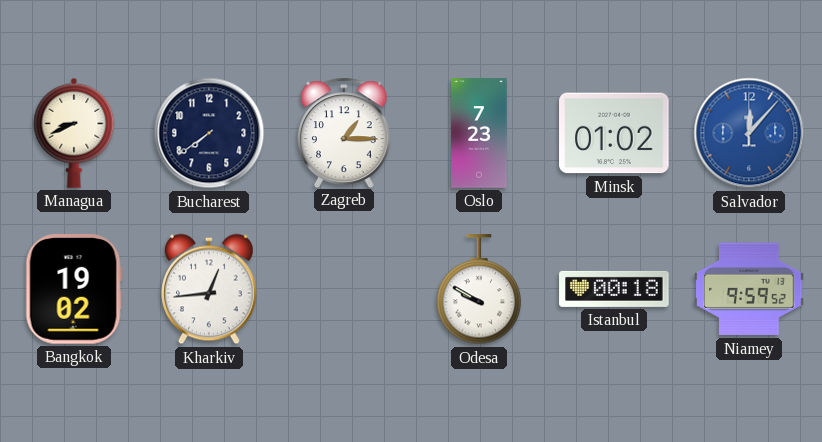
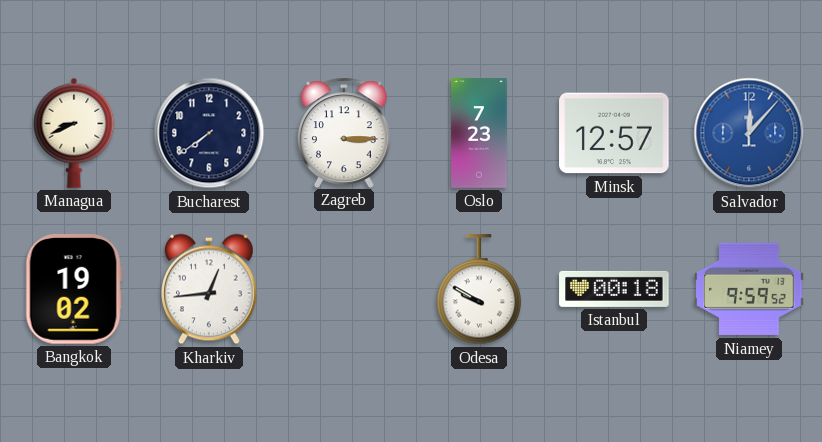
Zagreb: 1:15 -> 3:15
Minsk: 01:02 -> 12:57
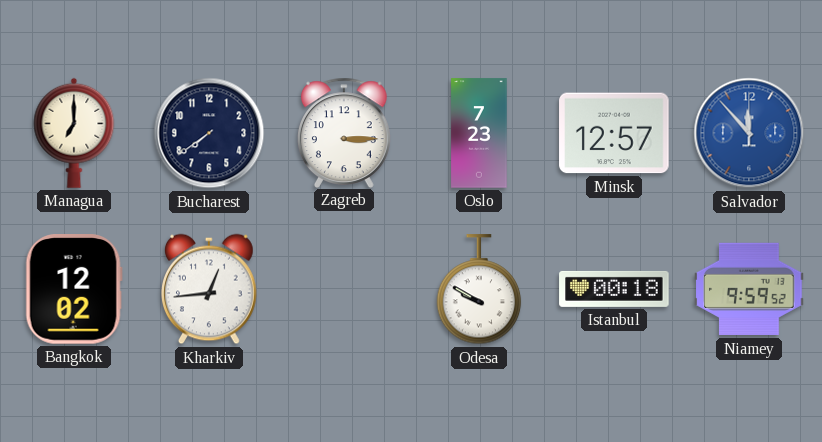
Managua: 8:41 -> 7:00
Salvador: 12:07 -> 11:53
Bangkok: 19:02 -> 12:02
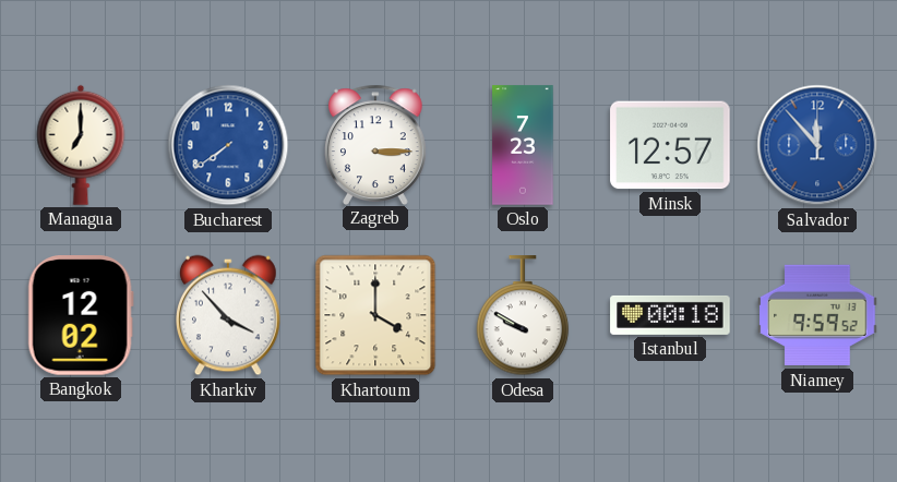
Bucharest dial: navy -> blue
Kharkiv: 12:44 -> 3:53
Khartoum: none -> 4:00
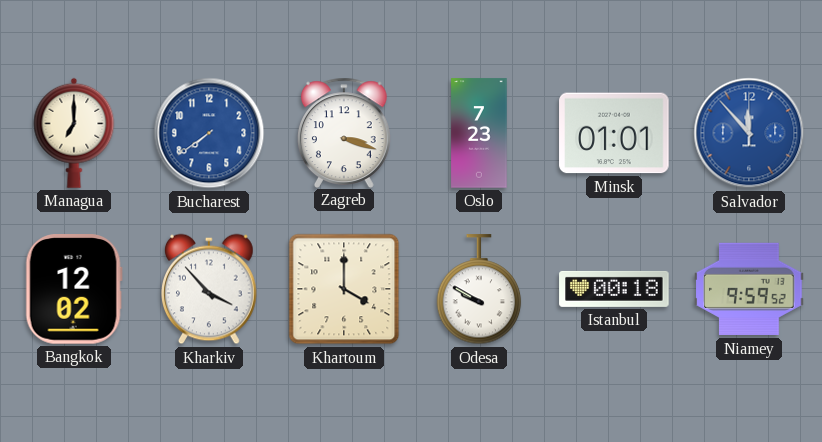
Zagreb: 3:15 -> 3:18
Minsk: 12:57 -> 01:01
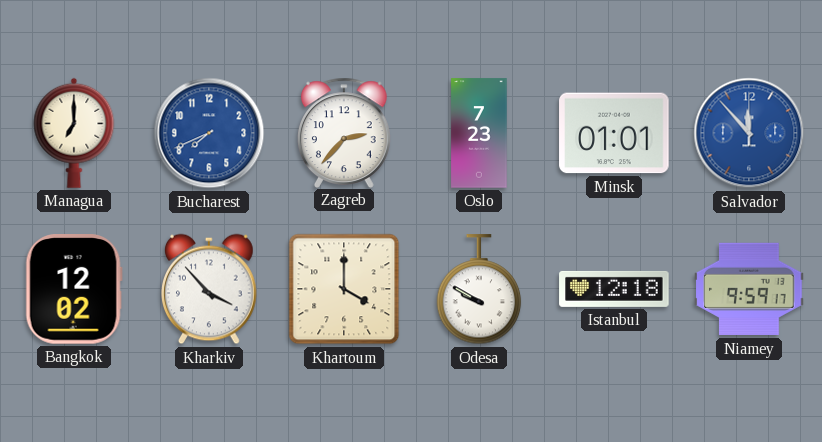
Bucharest: 7:39 -> 7:41
Zagreb: 3:18 -> 2:37
Istanbul: 00:18 -> 12:18
Niamey: 9:59:52 -> 9:59:17
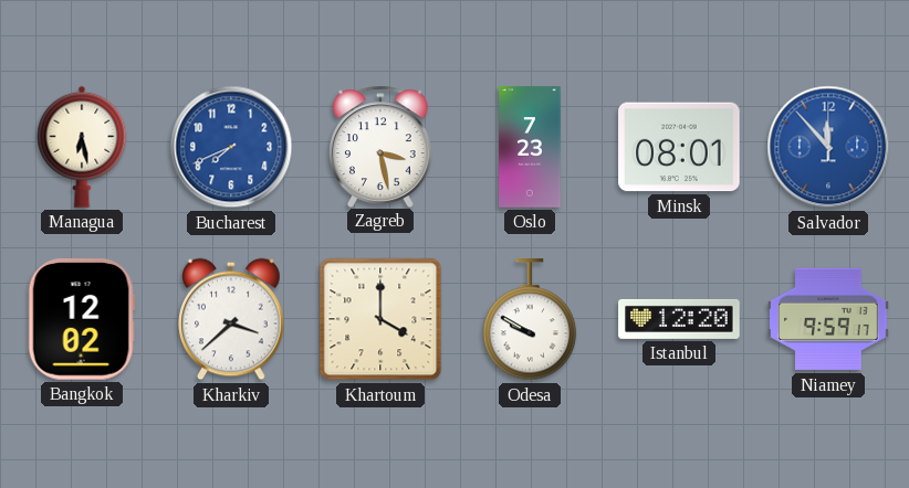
Managua: 7:00 -> 6:28
Zagreb: 2:37 -> 3:28
Minsk: 01:01 -> 08:01
Kharkiv: 3:53 -> 3:38
Istanbul: 12:18 -> 12:20
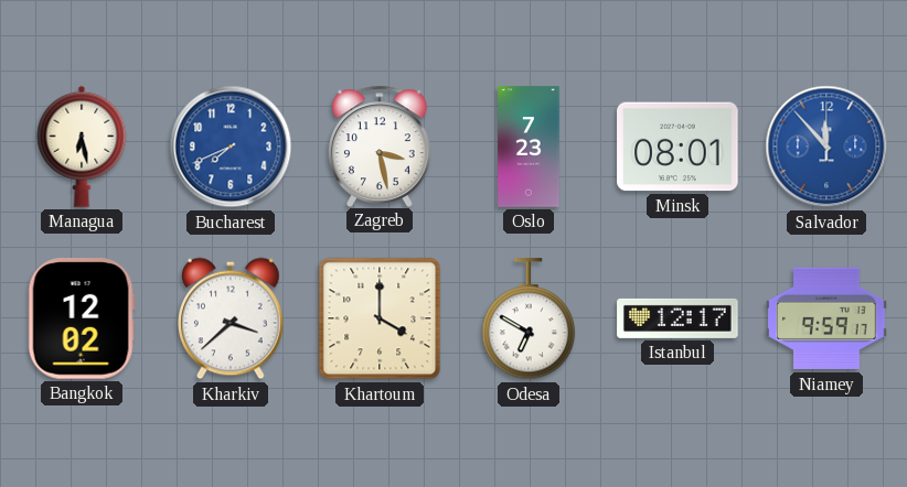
Odesa: 9:50 -> 6:50
Istanbul: 12:20 -> 12:17
